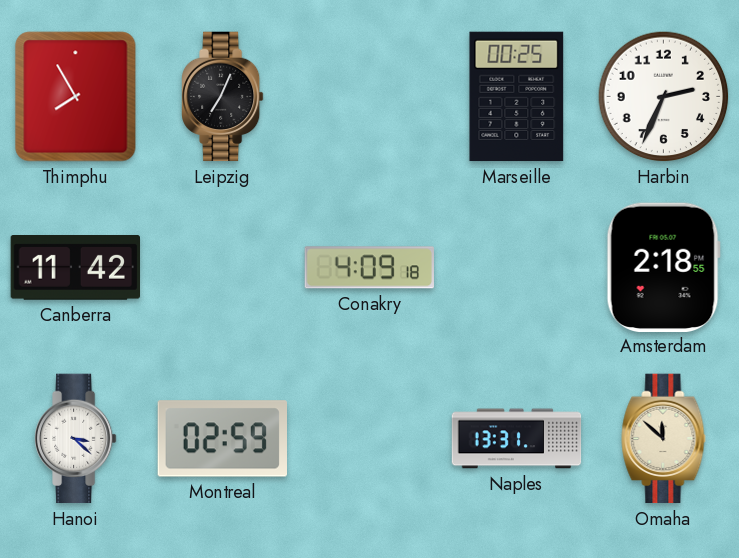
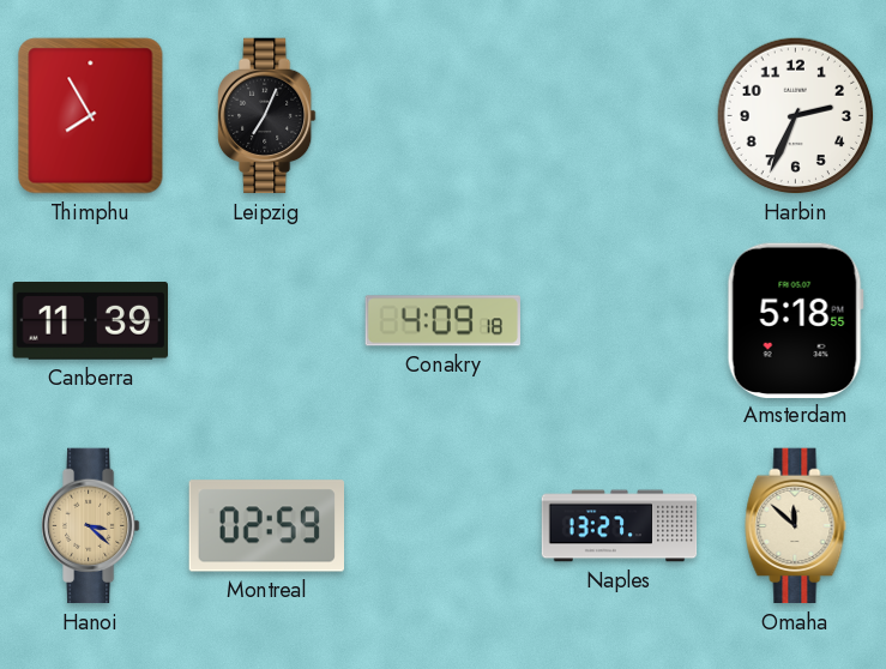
Marseille: 00:25 -> none
Canberra: 11:42 -> 11:39
Amsterdam: 2:18 -> 5:18
Hanoi dial: white -> champagne
Naples: 13:31 -> 13:27
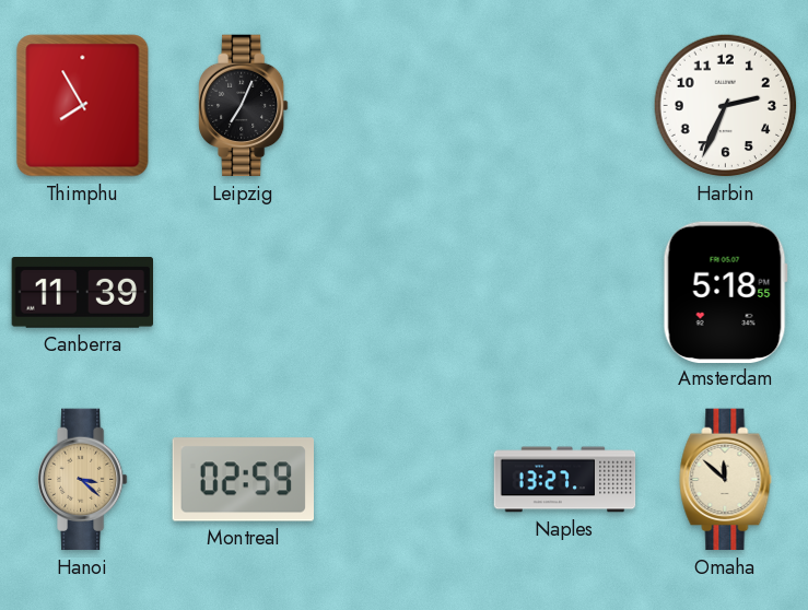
Conakry: 4:09 -> none
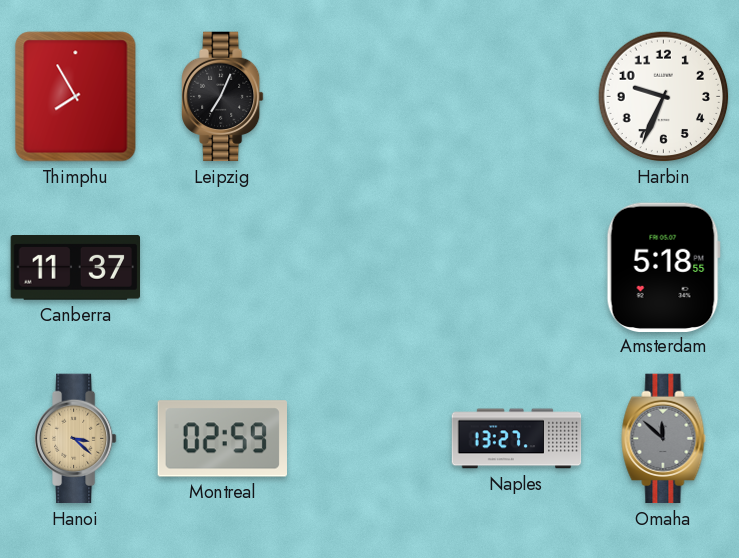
Harbin: 2:34 -> 9:34
Canberra: 11:39 -> 11:37
Omaha dial: cream -> grey
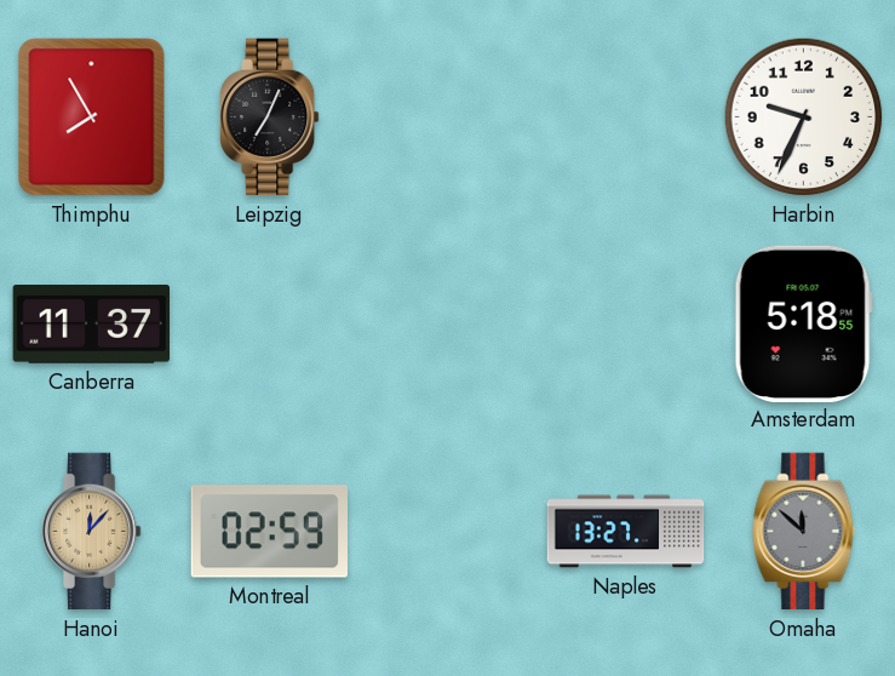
Hanoi: 3:22 -> 12:07
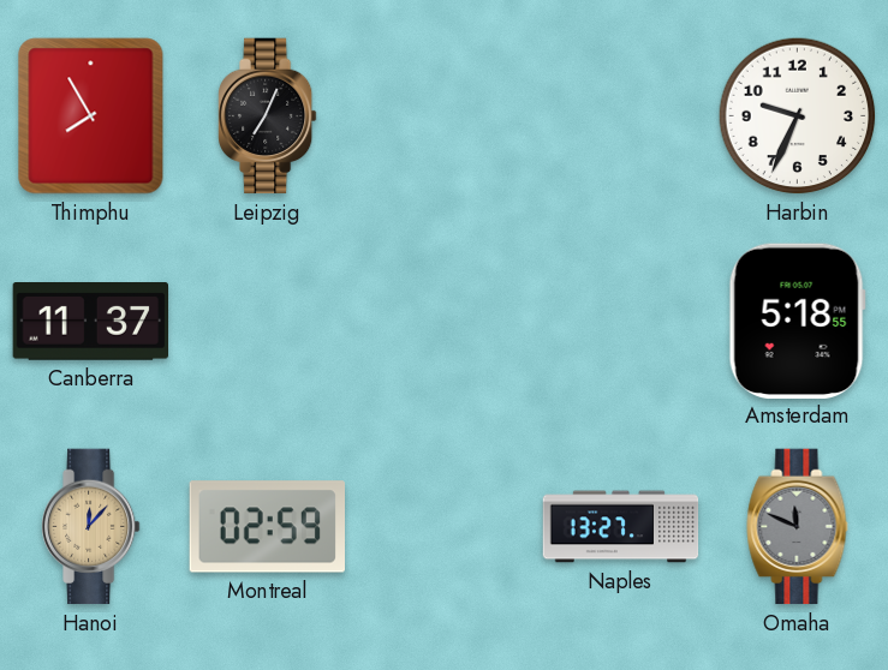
Omaha: 11:52 -> 11:49
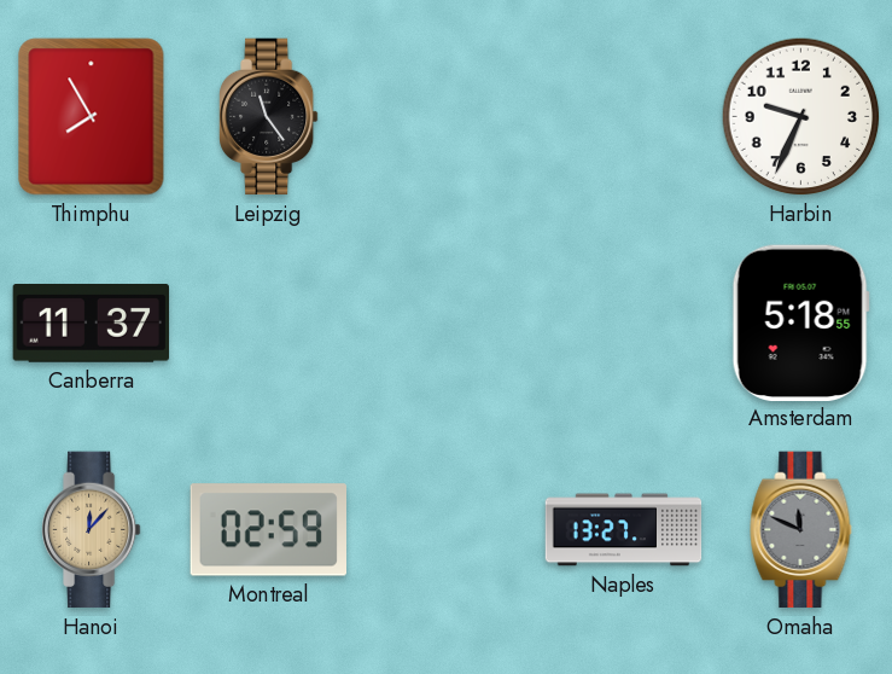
Leipzig: 7:04 -> 11:24
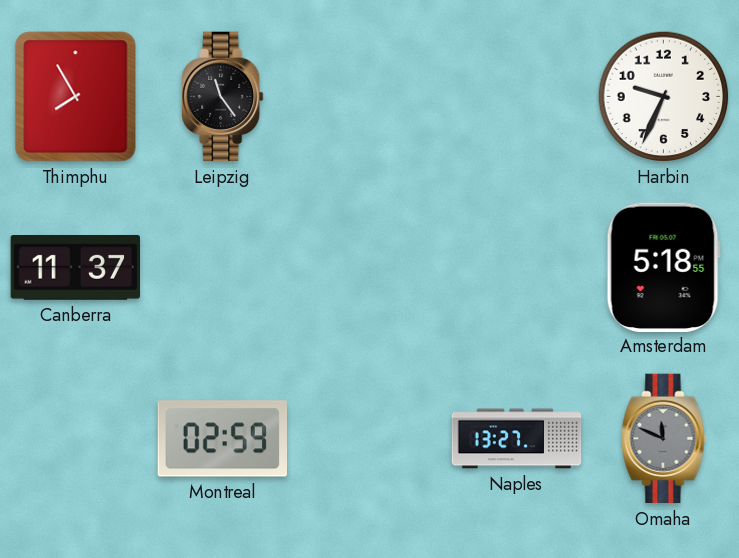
Hanoi: 12:07 -> none
